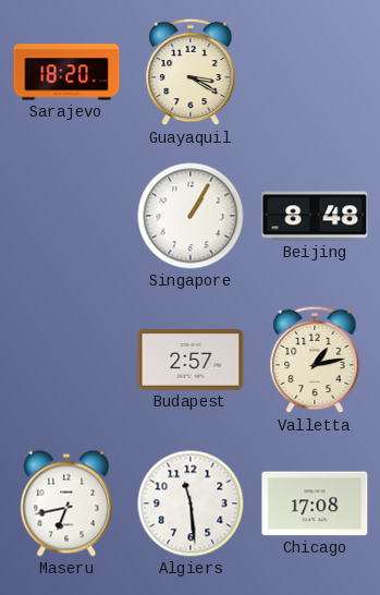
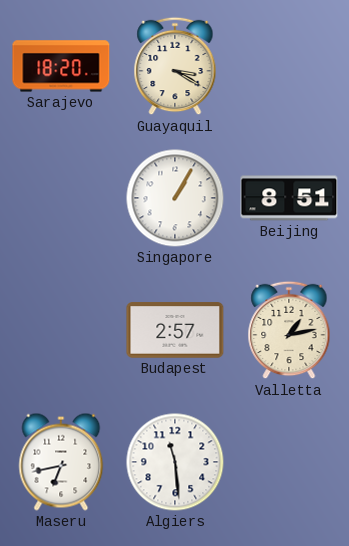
Beijing: 8:48 -> 8:51
Chicago: 17:08 -> none
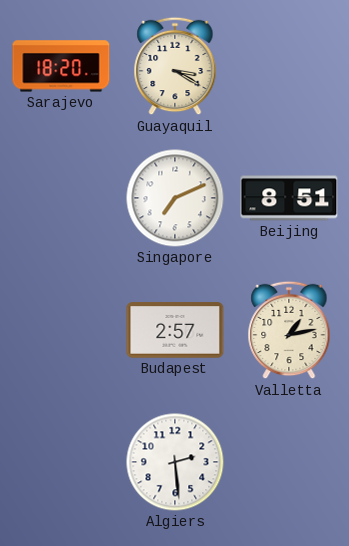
Singapore: 1:05 -> 7:11
Maseru: 6:43 -> none
Algiers: 11:29 -> 2:29
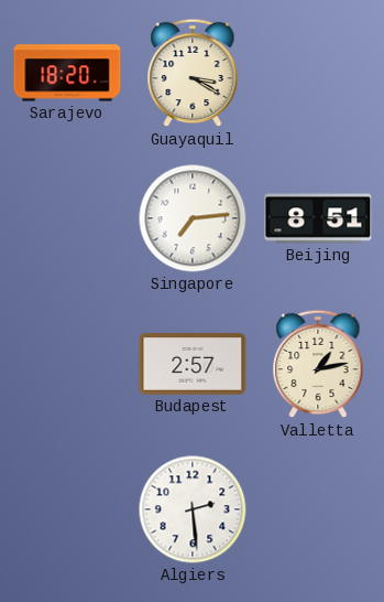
Singapore: 7:11 -> 7:14
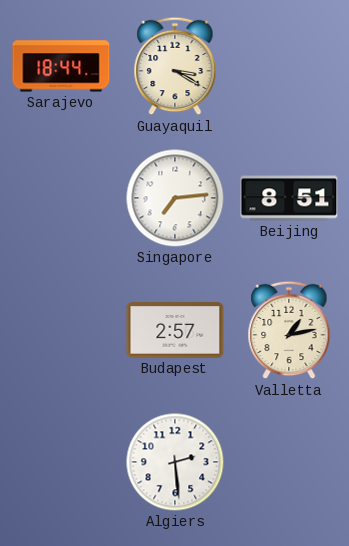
Sarajevo: 18:20 -> 18:44
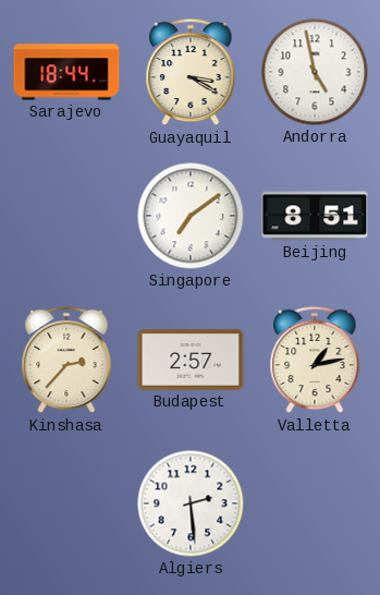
Andorra: none -> 4:58
Singapore: 7:14 -> 7:09
Kinshasa: none -> 2:37
